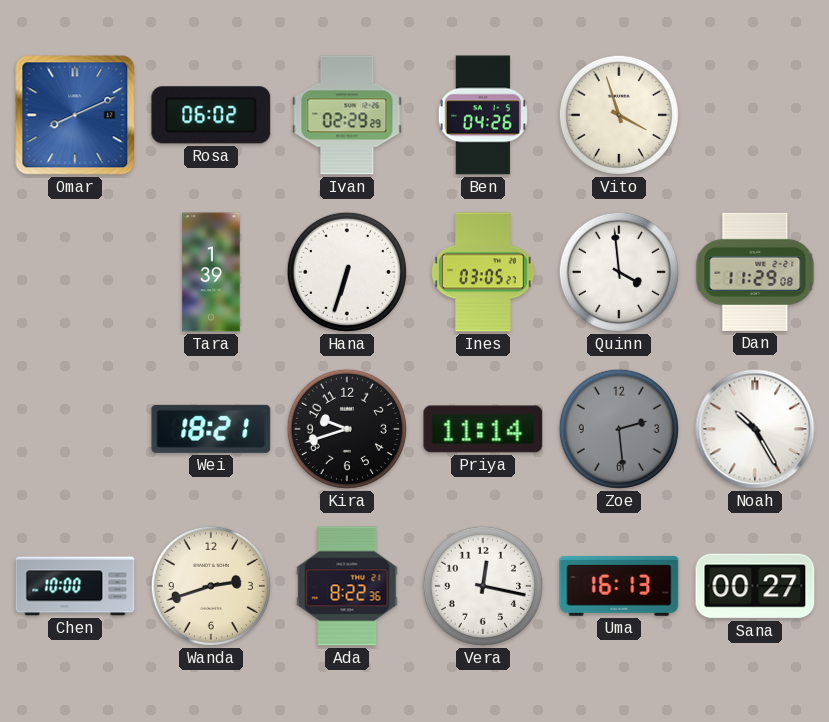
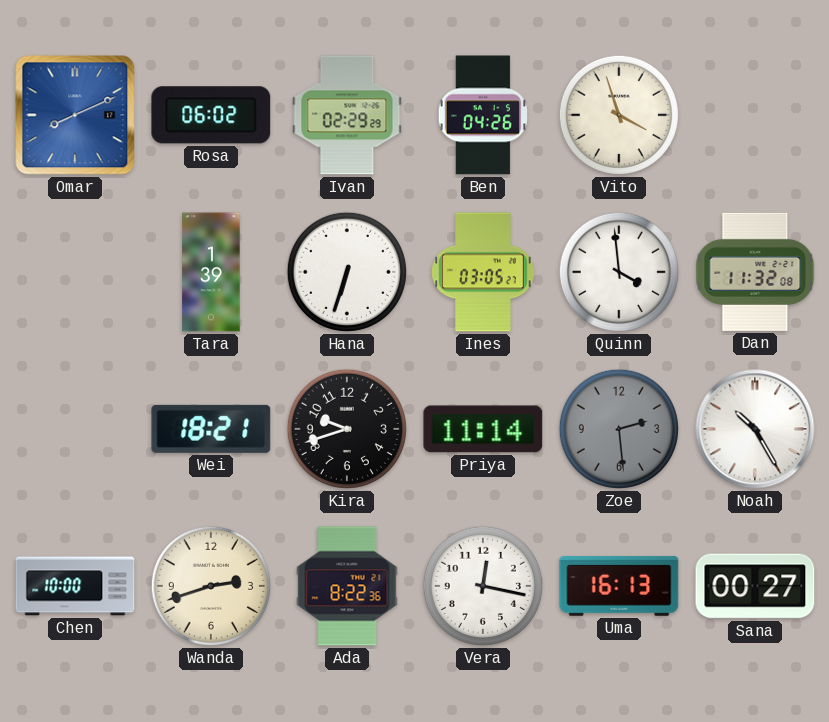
Dan: 11:29 -> 11:32
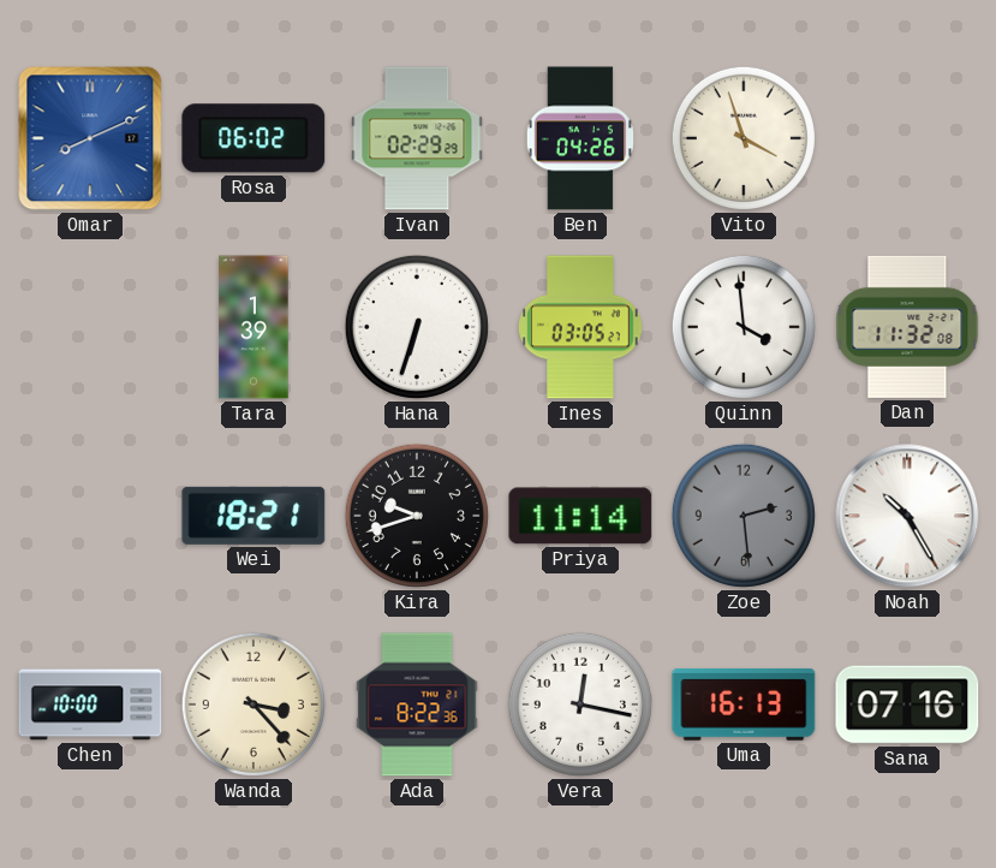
Wanda: 2:42 -> 3:23
Sana: 00:27 -> 07:16
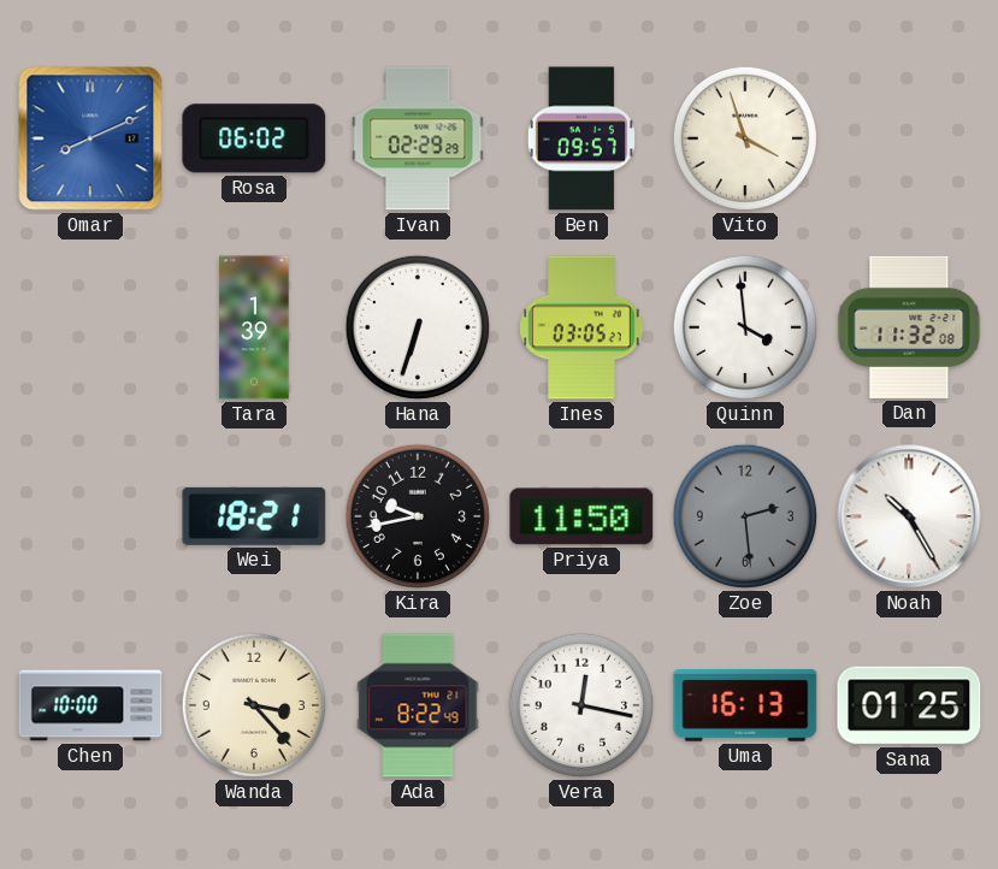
Ben: 04:26 -> 09:57
Kira: 9:42 -> 9:43
Priya: 11:14 -> 11:50
Ada: 8:22:36 -> 8:22:49
Sana: 07:16 -> 01:25
